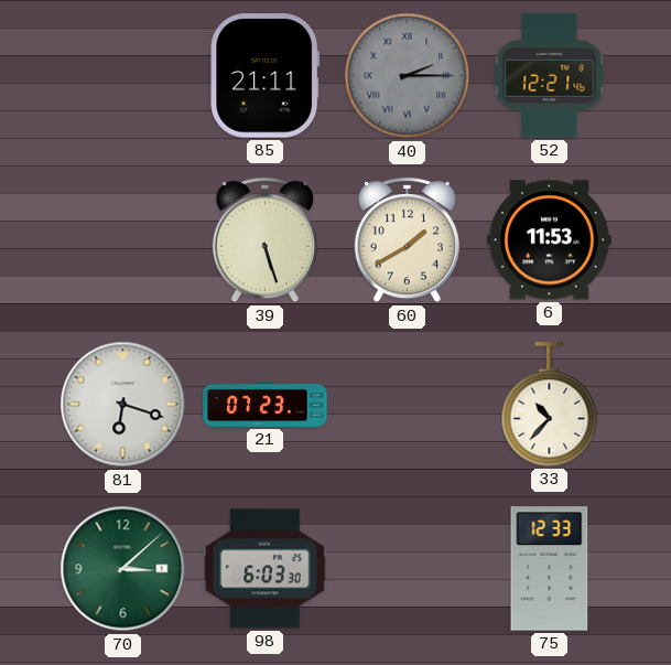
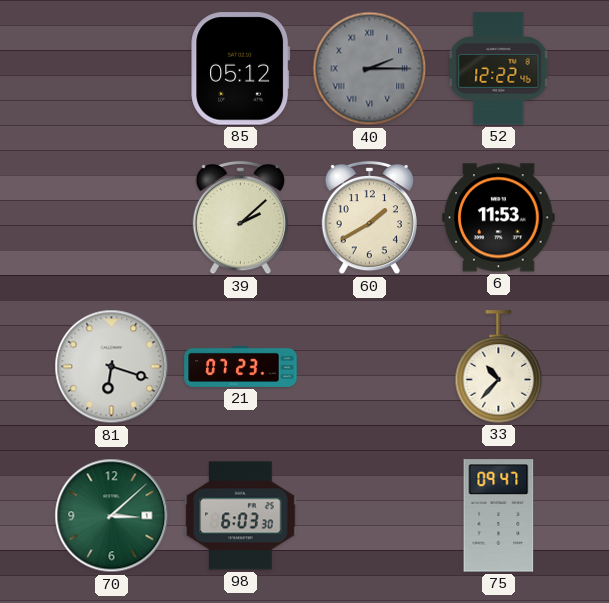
85: 21:11 -> 05:12
52: 12:21 -> 12:22
39: 5:27 -> 2:08
75: 12:33 -> 09:47
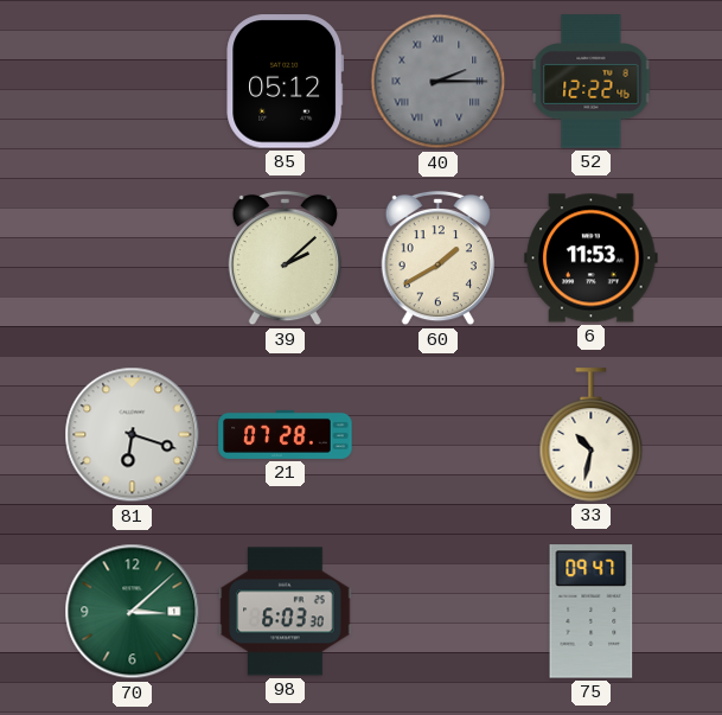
21: 07:23 -> 07:28
33: 10:37 -> 10:32
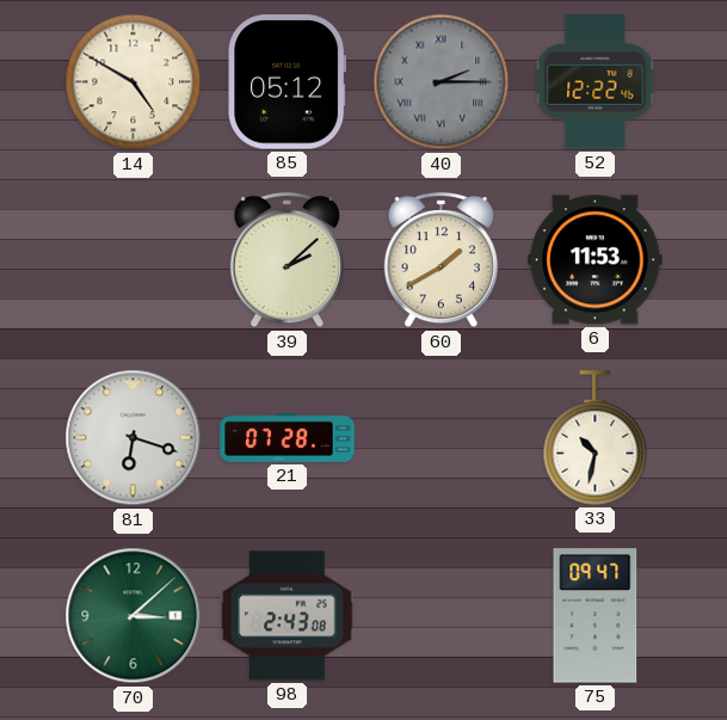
14: none -> 4:50
98: 6:03 -> 2:43
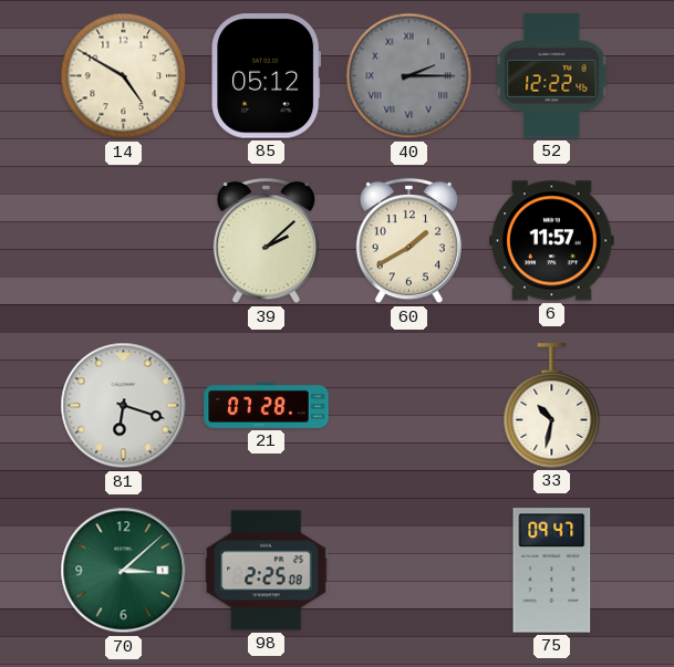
6: 11:53 -> 11:57
98: 2:43 -> 2:25
